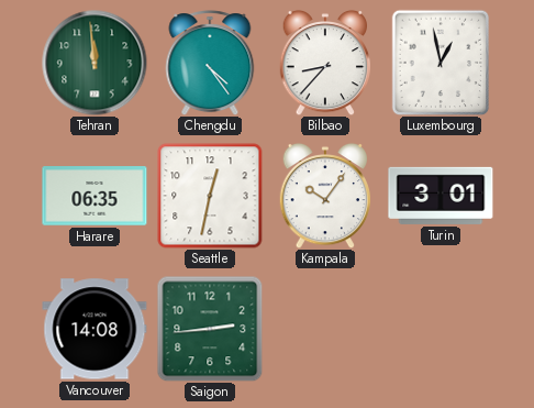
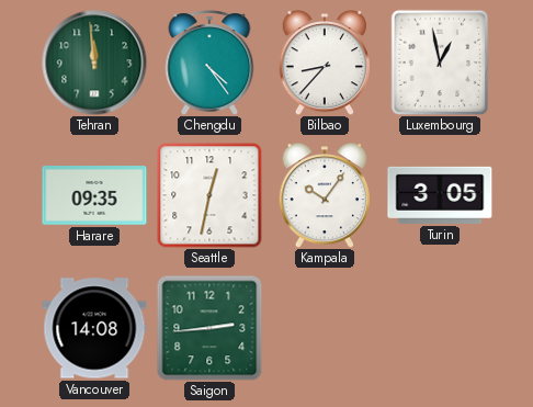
Harare: 06:35 -> 09:35
Turin: 3:01 -> 3:05
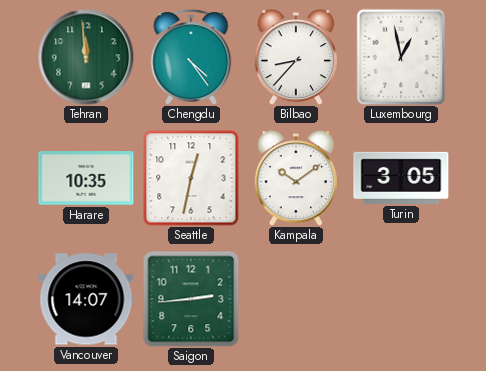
Harare: 09:35 -> 10:35
Kampala: 10:06 -> 10:09
Vancouver: 14:08 -> 14:07
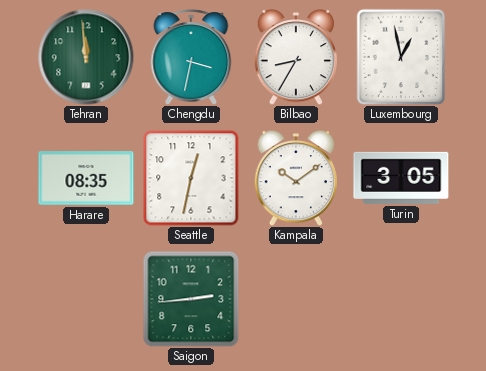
Chengdu: 4:24 -> 3:32
Bilbao: 8:37 -> 8:35
Harare: 10:35 -> 08:35
Vancouver: 14:07 -> none
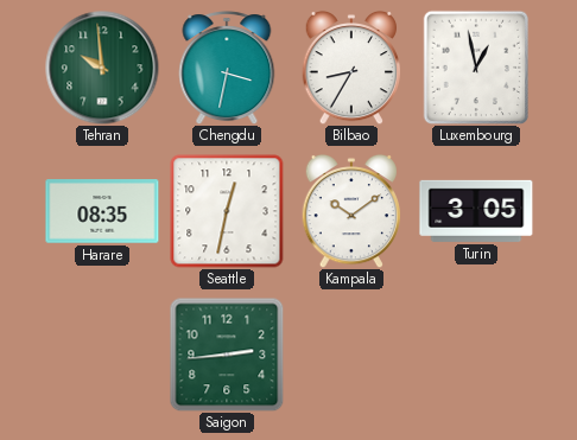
Tehran: 11:59 -> 9:59
